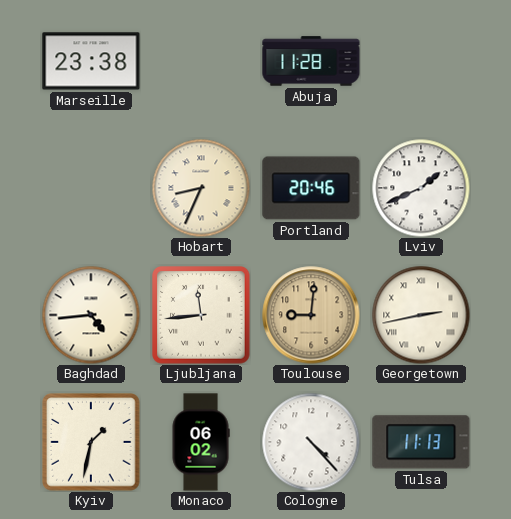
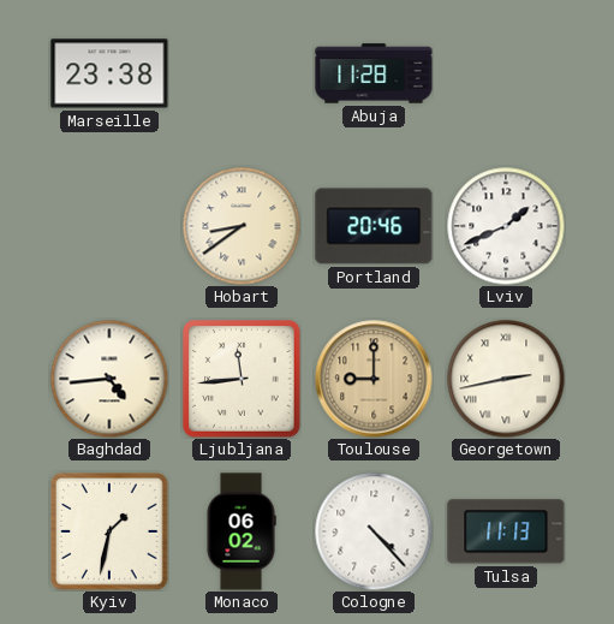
Hobart: 8:34 -> 8:39
Toulouse: 9:01 -> 9:00
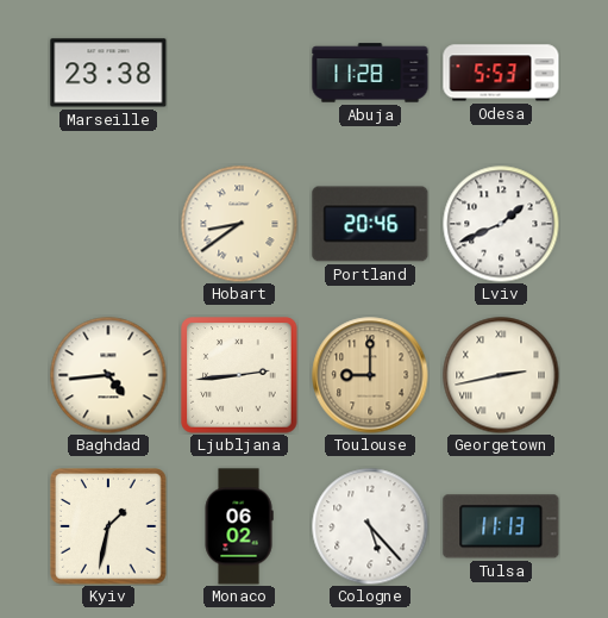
Odesa: none -> 5:53
Ljubljana: 11:44 -> 2:44
Cologne: 4:23 -> 5:23
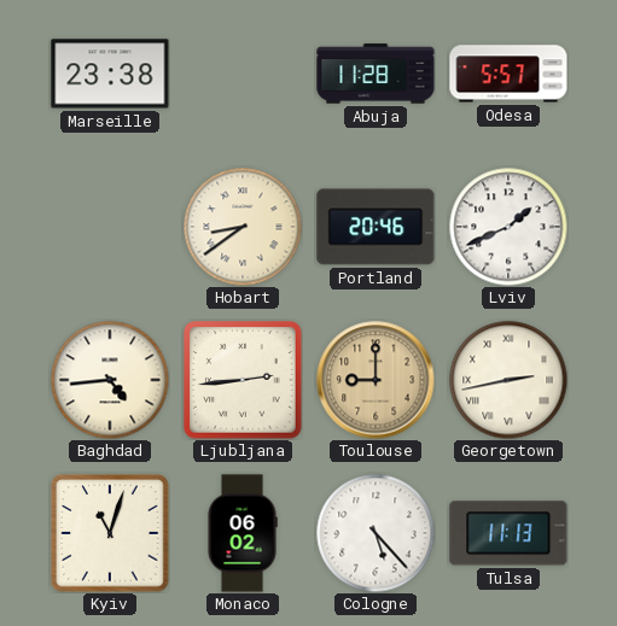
Odesa: 5:53 -> 5:57
Kyiv: 1:32 -> 11:03
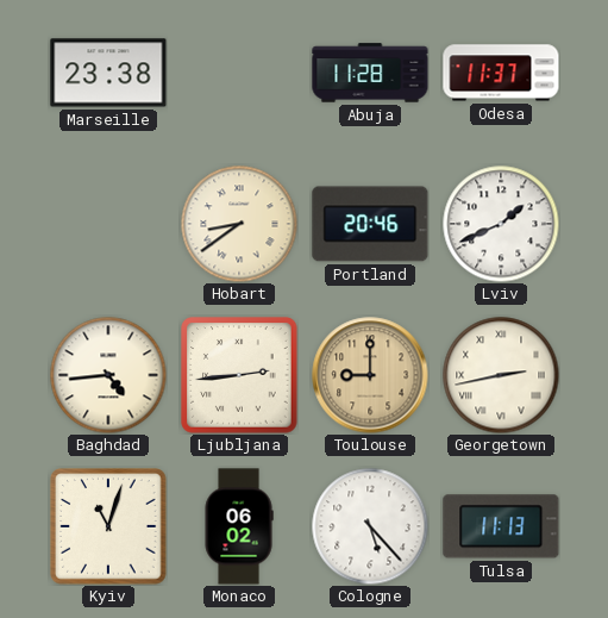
Odesa: 5:57 -> 11:37
